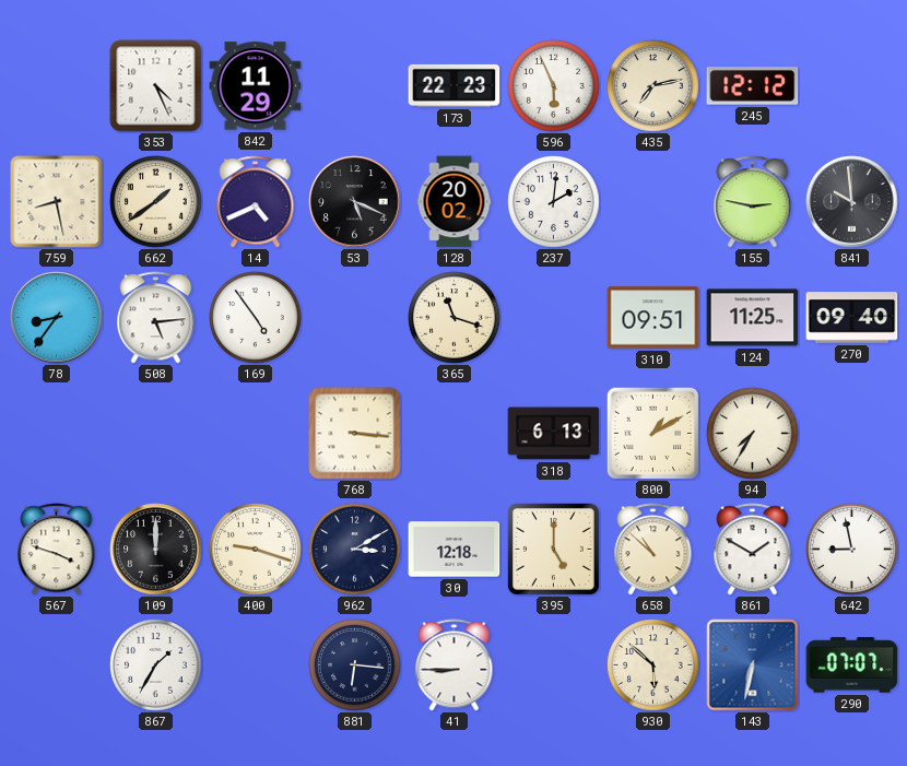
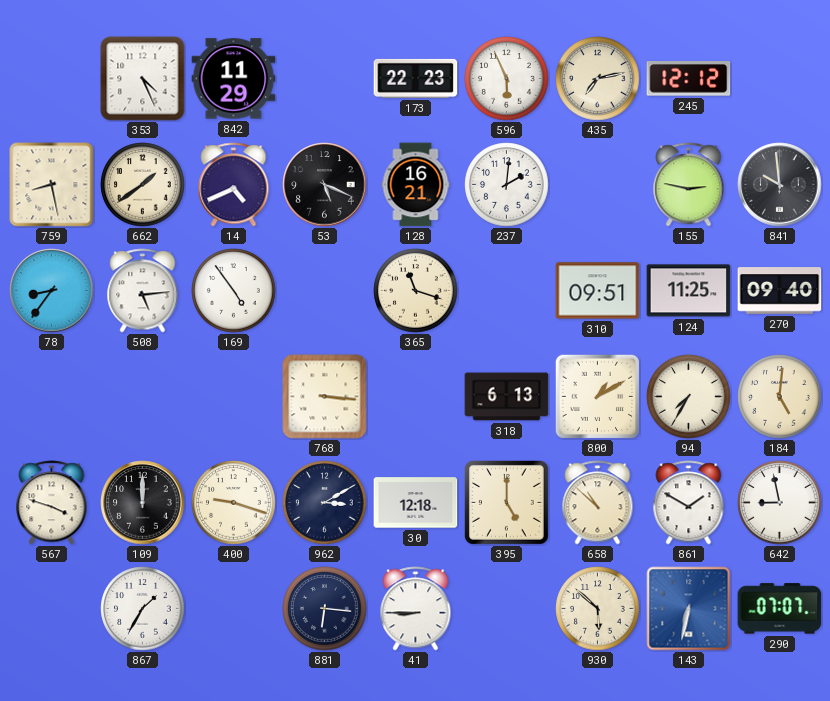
128: 20:02 -> 16:21
184: none -> 5:01
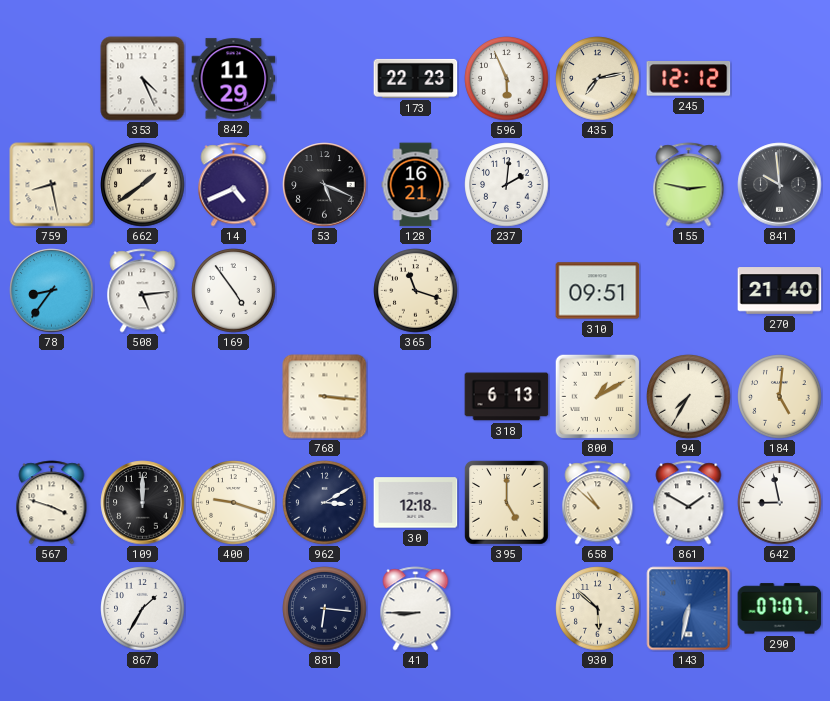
124: 11:25 -> none
270: 09:40 -> 21:40
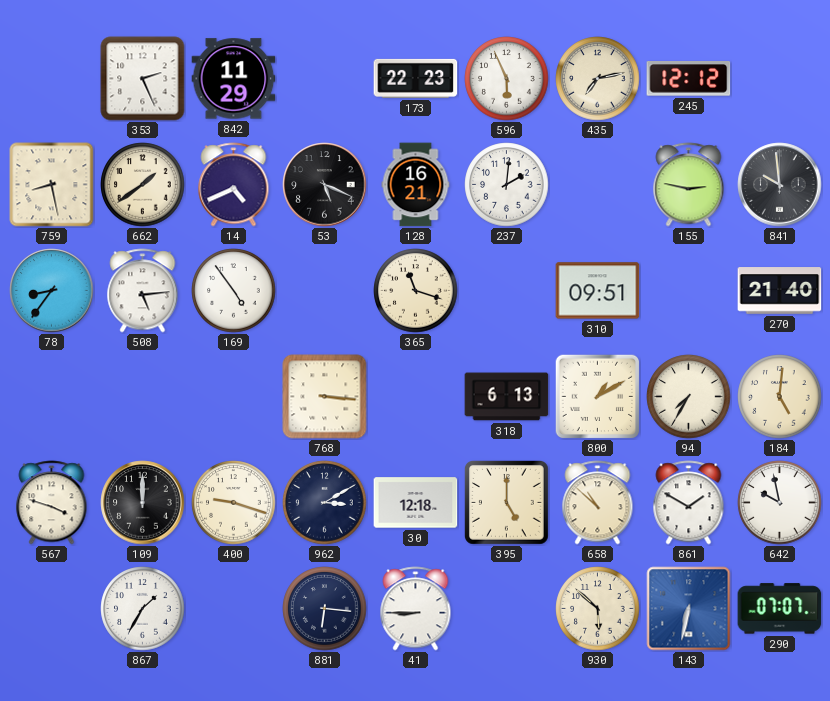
353: 4:26 -> 2:26
642: 8:58 -> 9:58
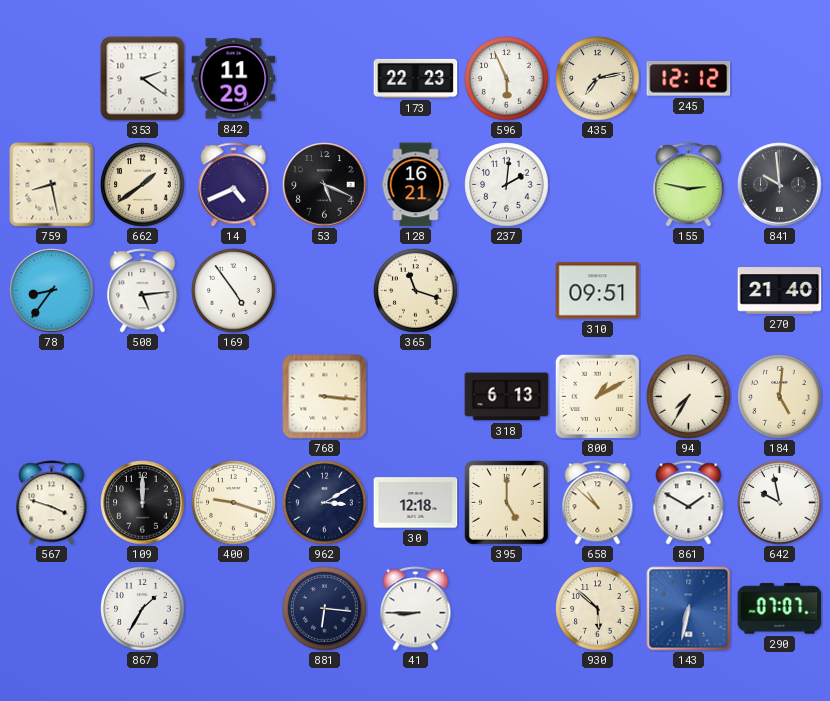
353: 2:26 -> 2:21
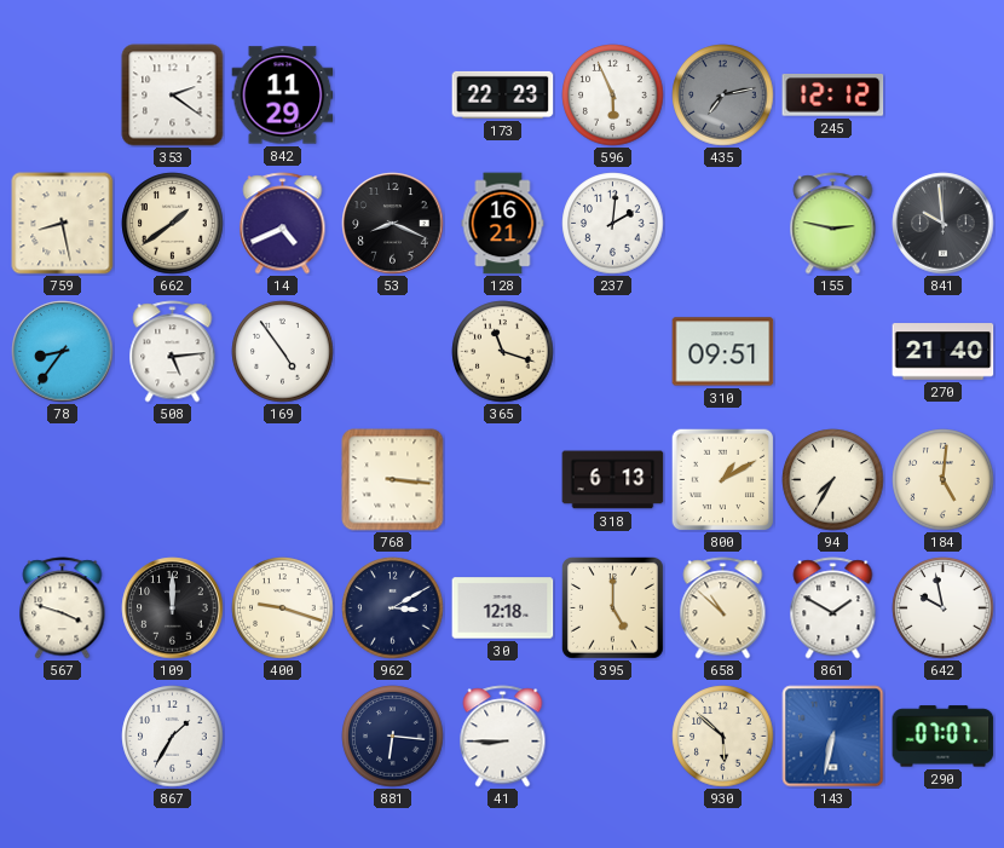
435 dial: cream -> grey
53: 5:19 -> 8:19
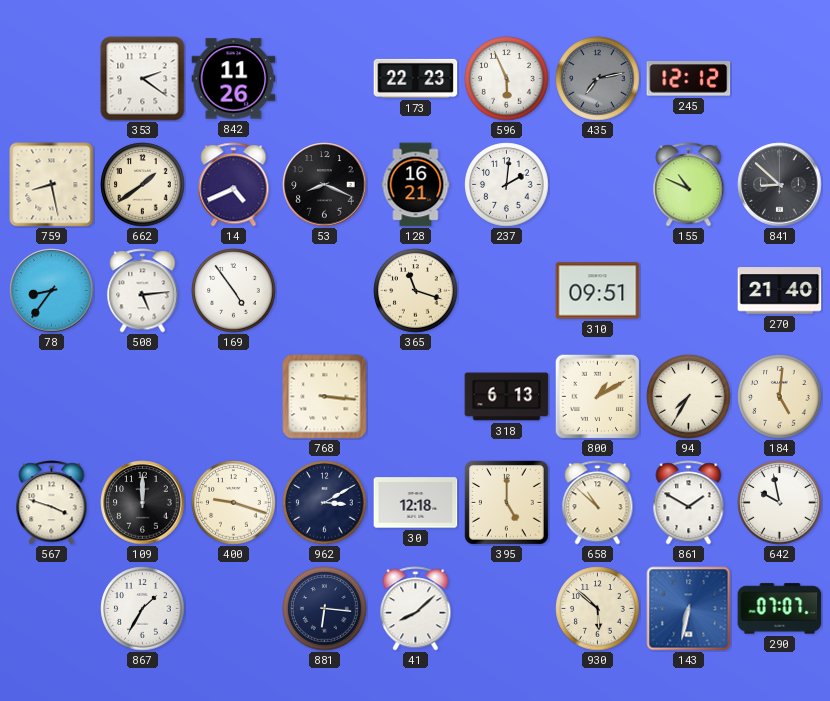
842: 11:29 -> 11:26
155: 2:47 -> 10:49
841: 9:59 -> 8:52
41: 8:45 -> 8:08
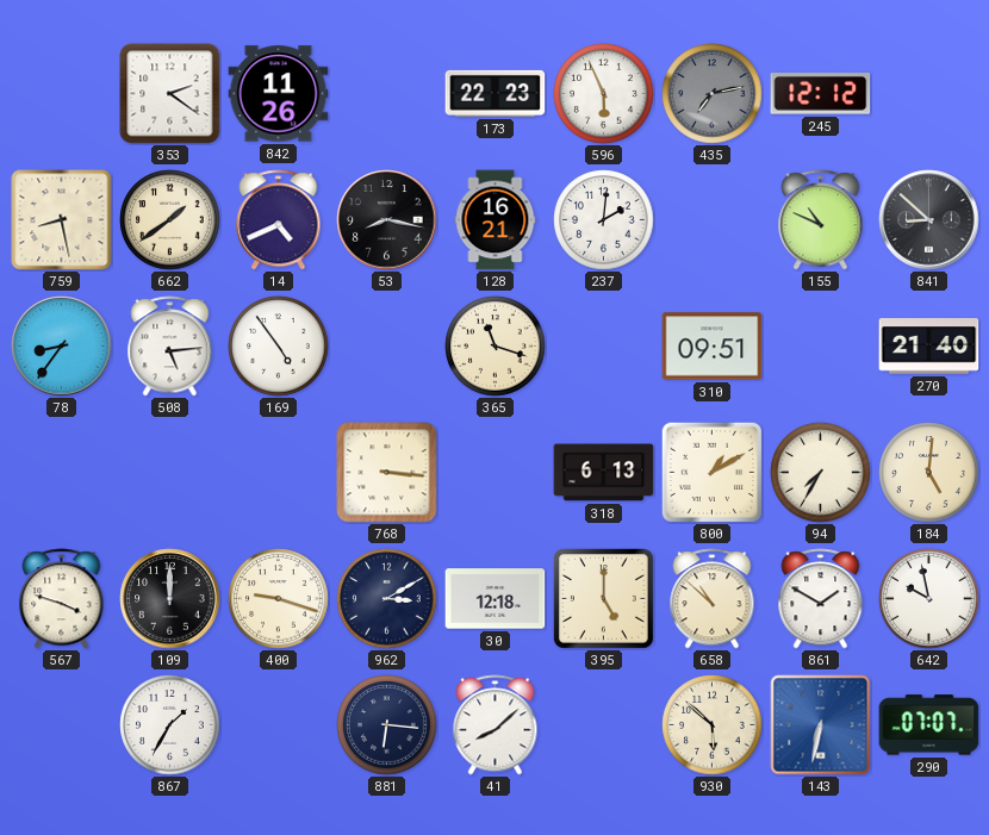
53: 8:19 -> 8:17
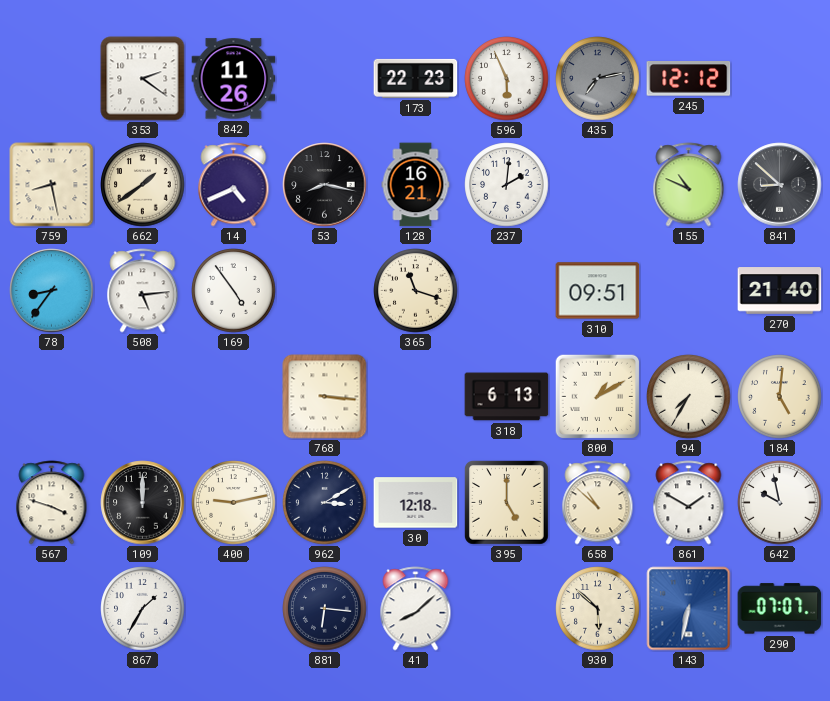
400: 9:18 -> 9:13
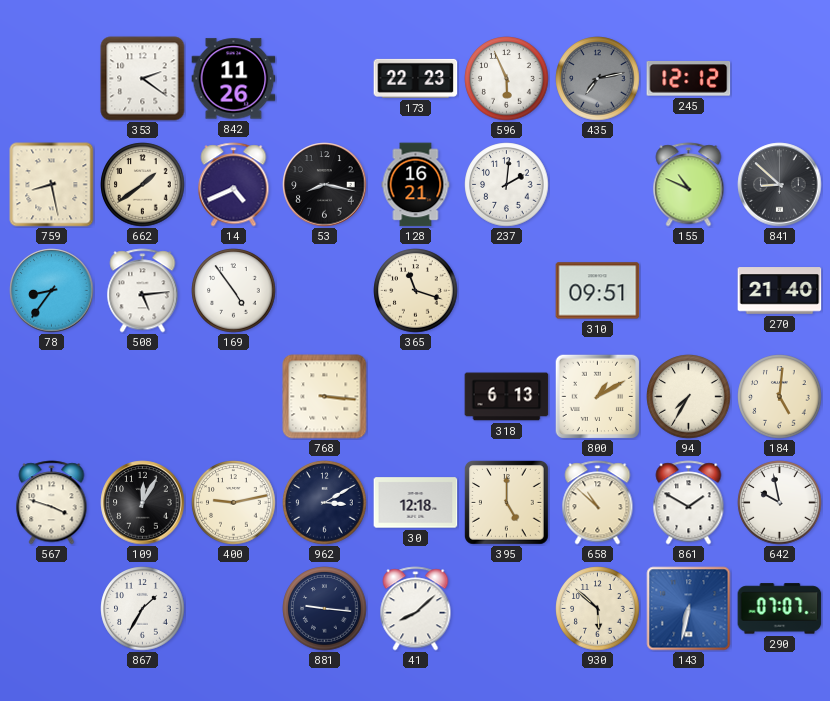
109: 12:00 -> 12:05
881: 6:16 -> 9:16
